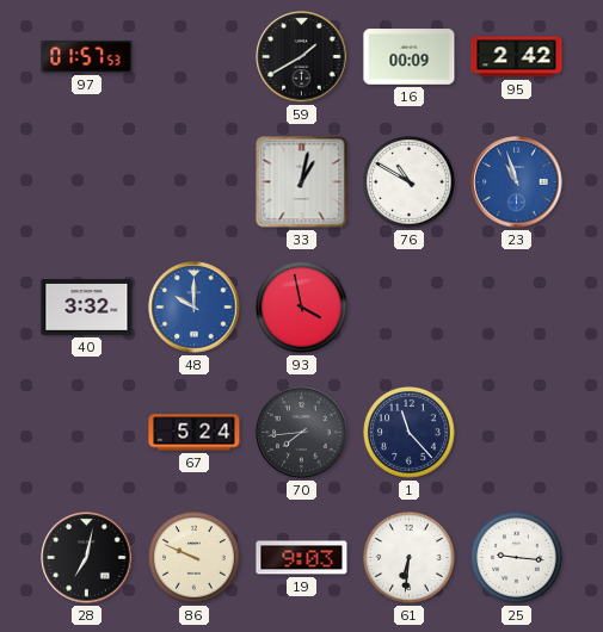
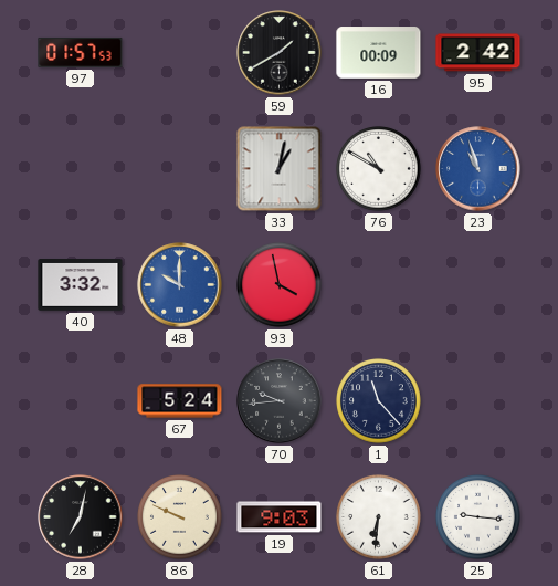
70: 7:44 -> 9:44
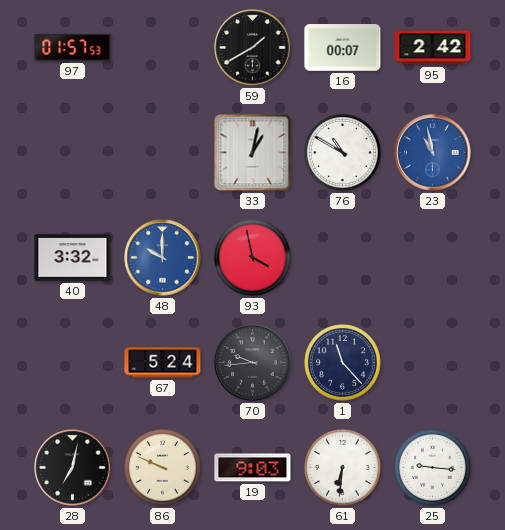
16: 00:09 -> 00:07
23: 10:57 -> 10:58
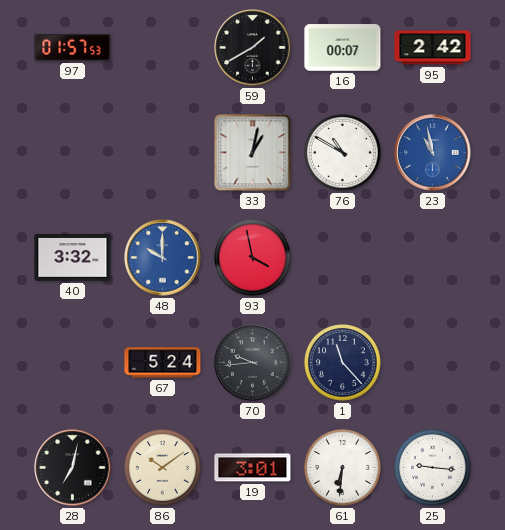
86: 9:49 -> 10:09
19: 9:03 -> 3:01
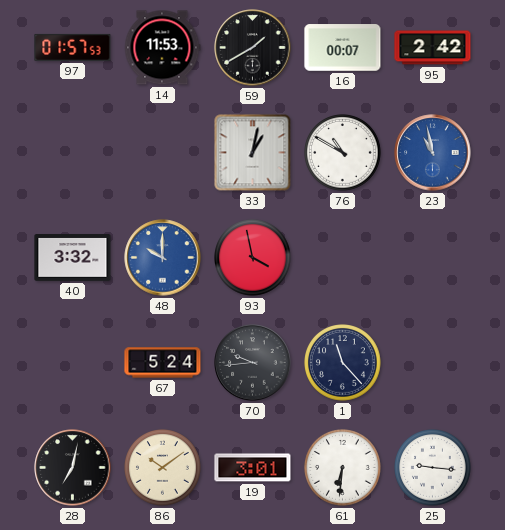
14: none -> 11:53
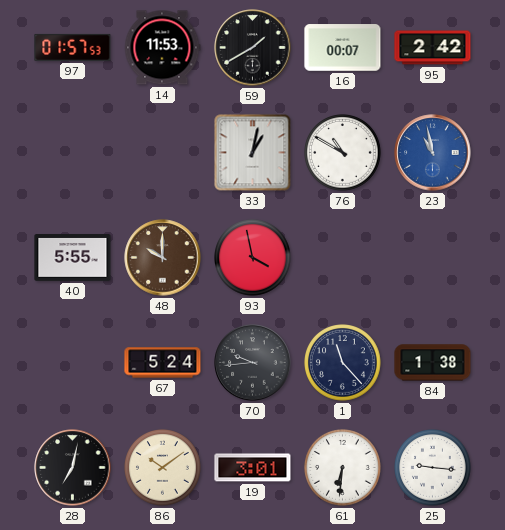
40: 3:32 -> 5:55
48 dial: blue -> brown
84: none -> 1:38
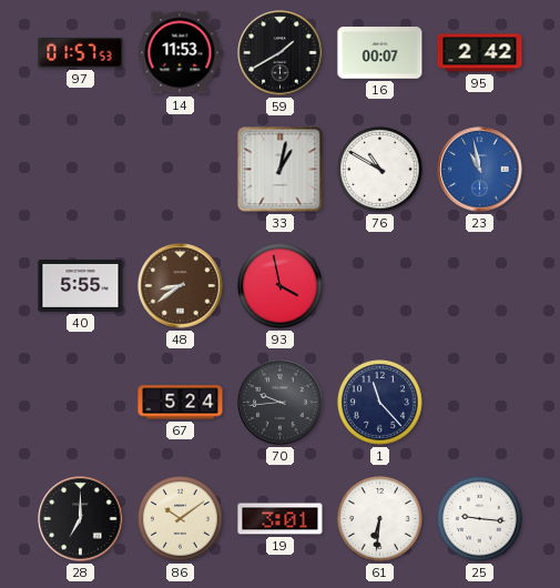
48: 10:00 -> 8:39
84: 1:38 -> none
28: 7:02 -> 7:00
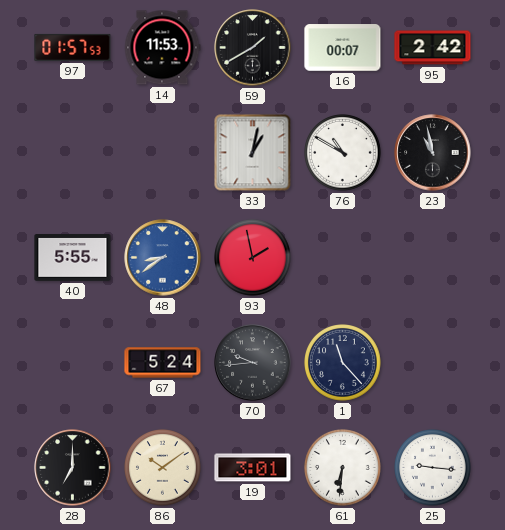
23 dial: blue -> black
48 dial: brown -> blue
93: 3:58 -> 1:58
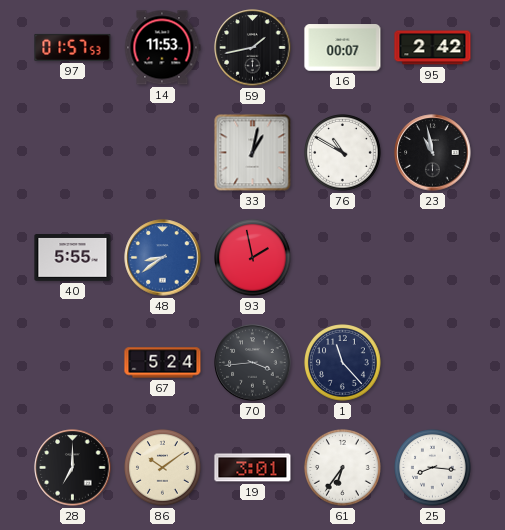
59: 1:40 -> 1:43
70: 9:44 -> 3:44
61: 6:31 -> 6:36
25: 9:16 -> 8:16
